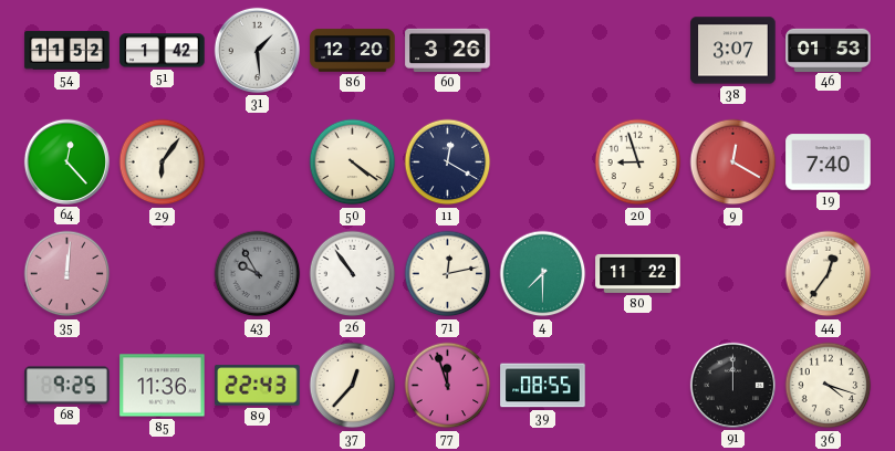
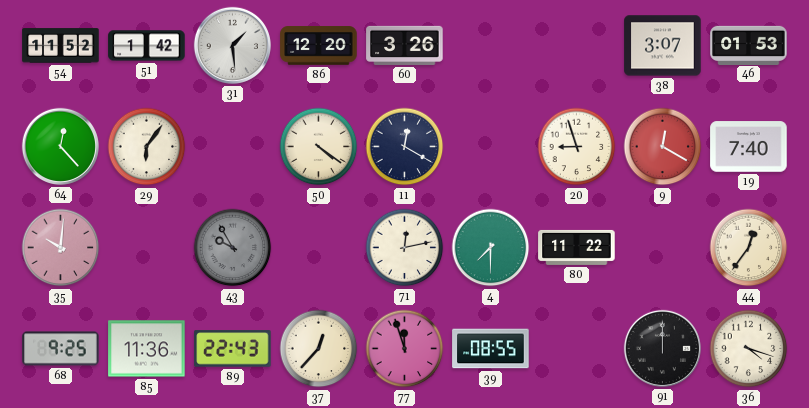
35: 12:01 -> 10:01
26: 10:54 -> none
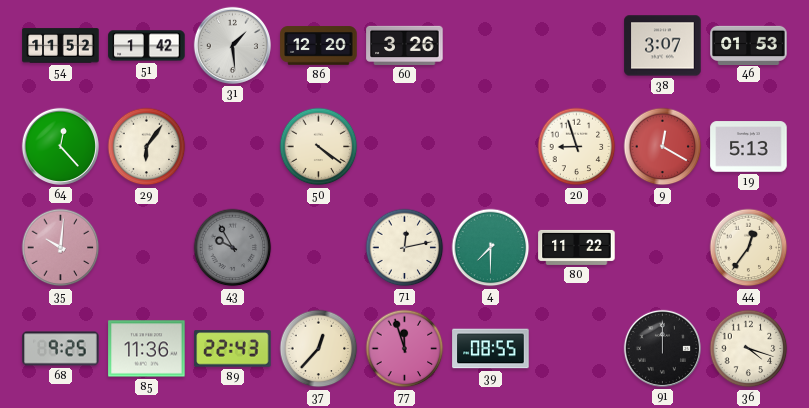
11: 12:20 -> none
19: 7:40 -> 5:13
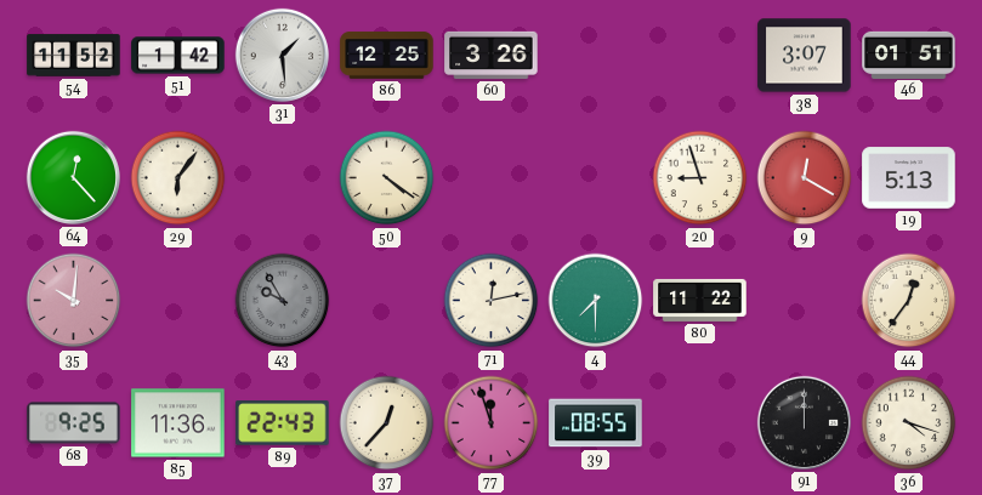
86: 12:20 -> 12:25
46: 01:53 -> 01:51
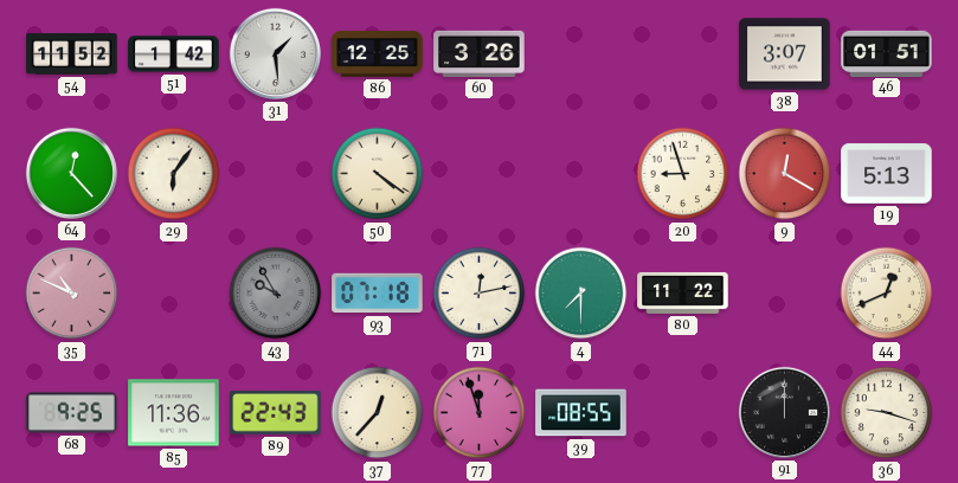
35: 10:01 -> 10:49
93: none -> 07:18
44: 12:36 -> 12:41
36: 4:18 -> 9:18
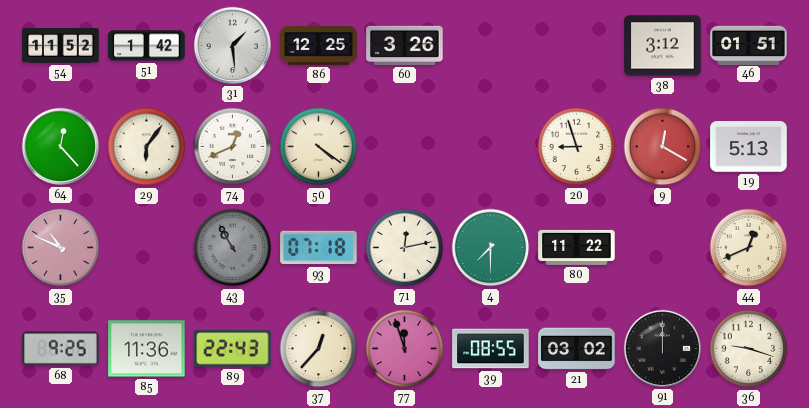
38: 3:07 -> 3:12
74: none -> 12:41
43: 9:55 -> 10:55
21: none -> 03:02
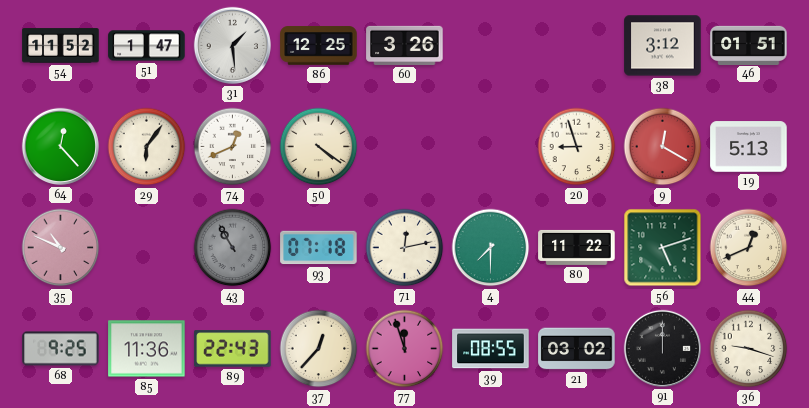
51: 1:42 -> 1:47
56: none -> 5:12
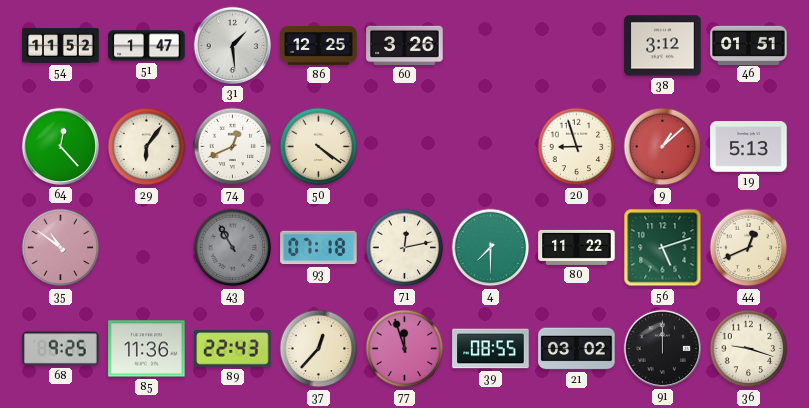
9: 12:20 -> 1:08
35: 10:49 -> 10:51
